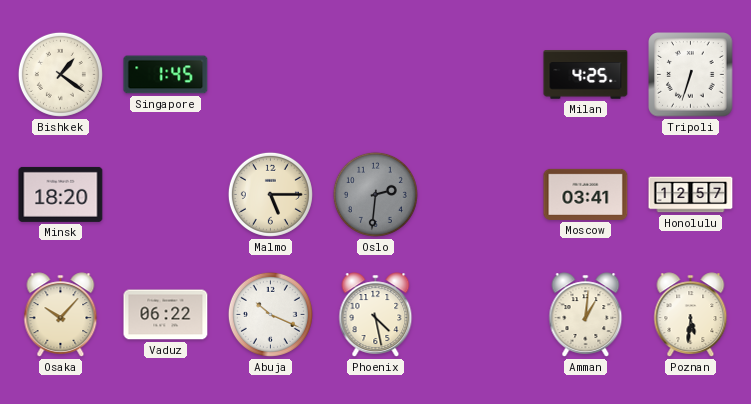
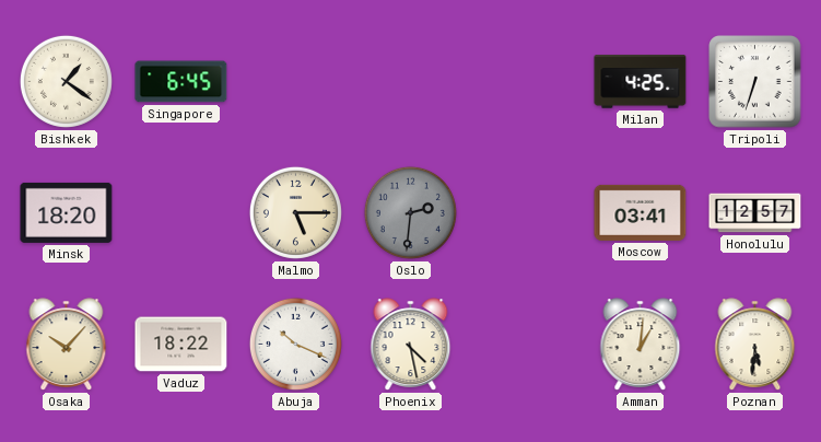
Singapore: 1:45 -> 6:45
Vaduz: 06:22 -> 18:22
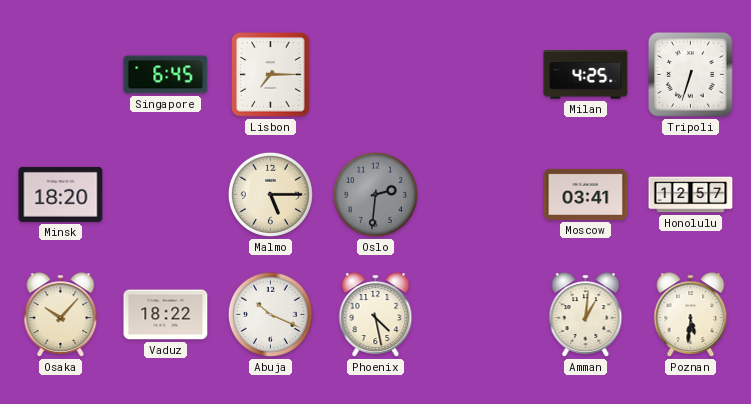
Bishkek: 1:21 -> none
Lisbon: none -> 7:15
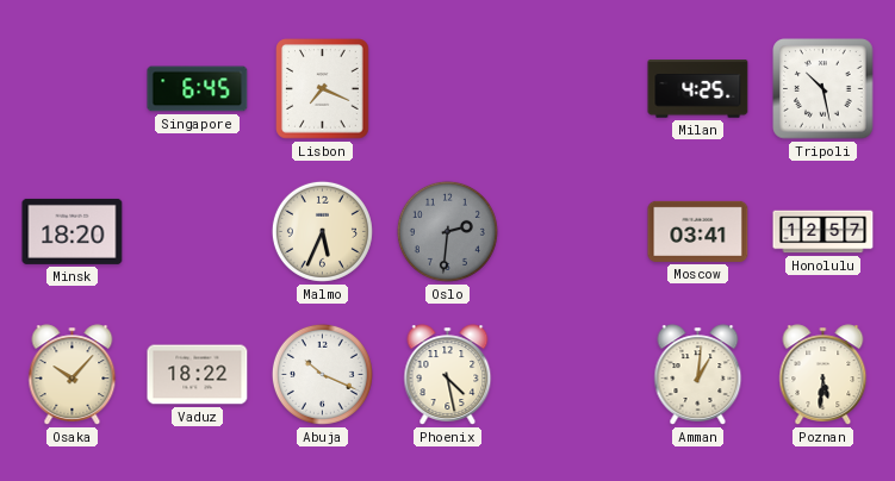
Lisbon: 7:15 -> 7:19
Tripoli: 6:33 -> 10:28
Malmo: 5:15 -> 5:34
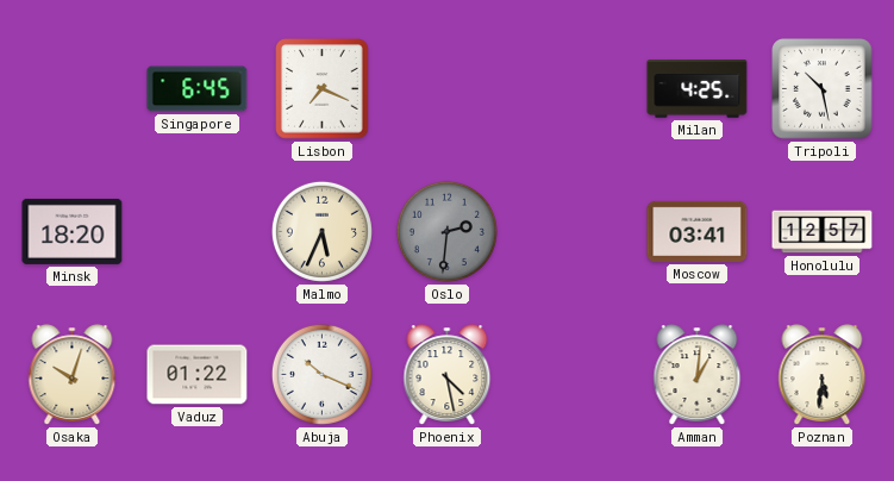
Osaka: 10:07 -> 10:03
Vaduz: 18:22 -> 01:22
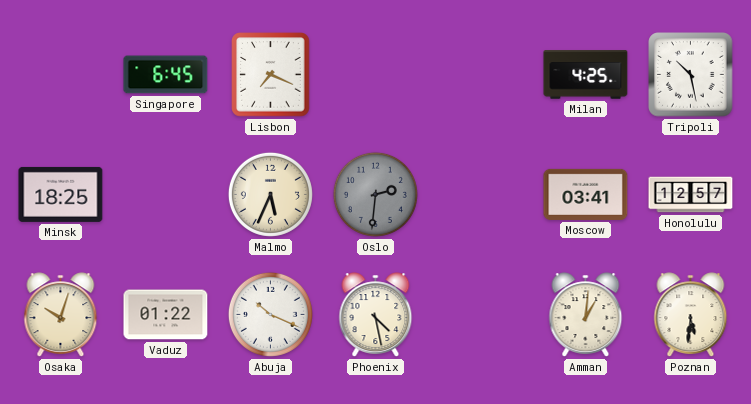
Minsk: 18:20 -> 18:25
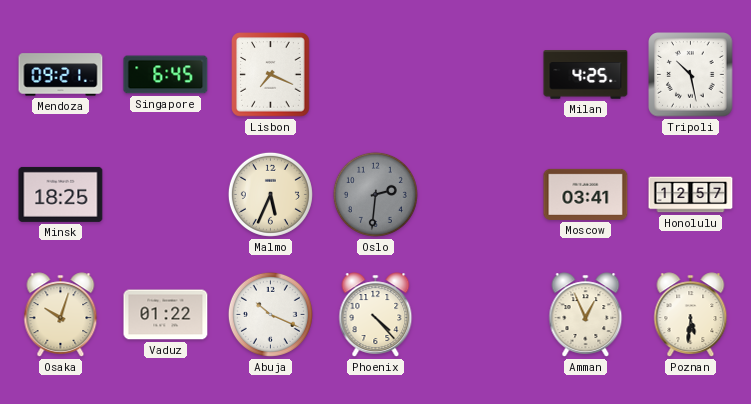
Mendoza: none -> 09:21
Phoenix: 4:28 -> 4:23
Amman: 1:01 -> 12:56
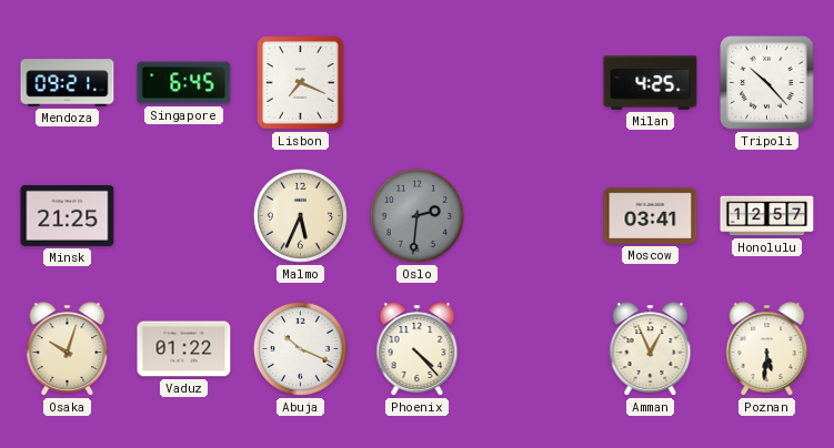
Tripoli: 10:28 -> 10:23
Minsk: 18:25 -> 21:25
